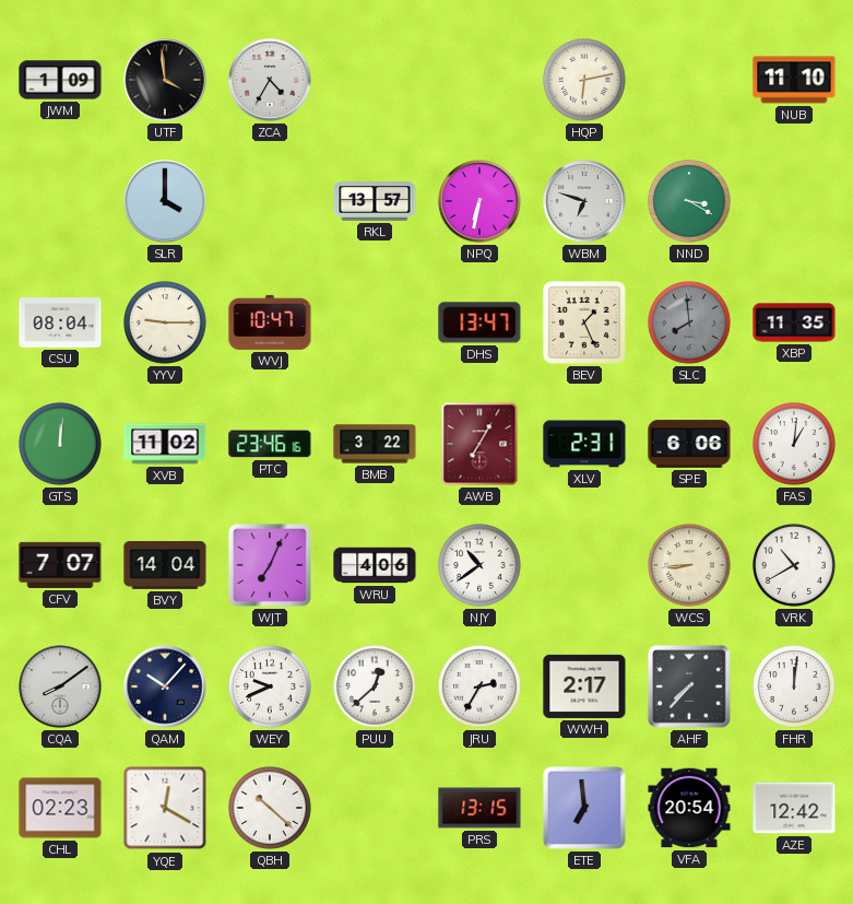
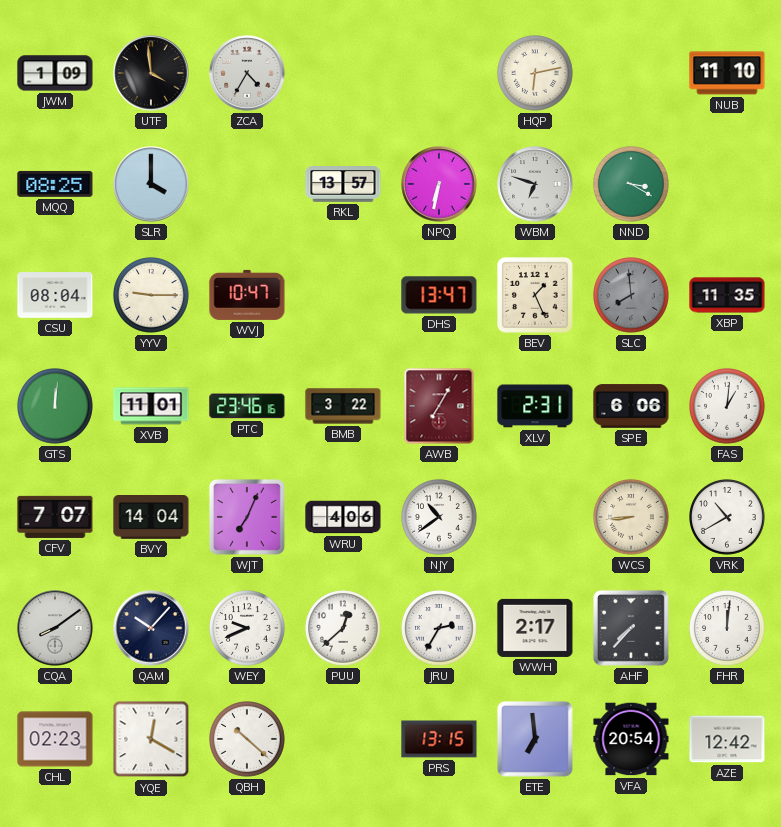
MQQ: none -> 08:25
XVB: 11:02 -> 11:01
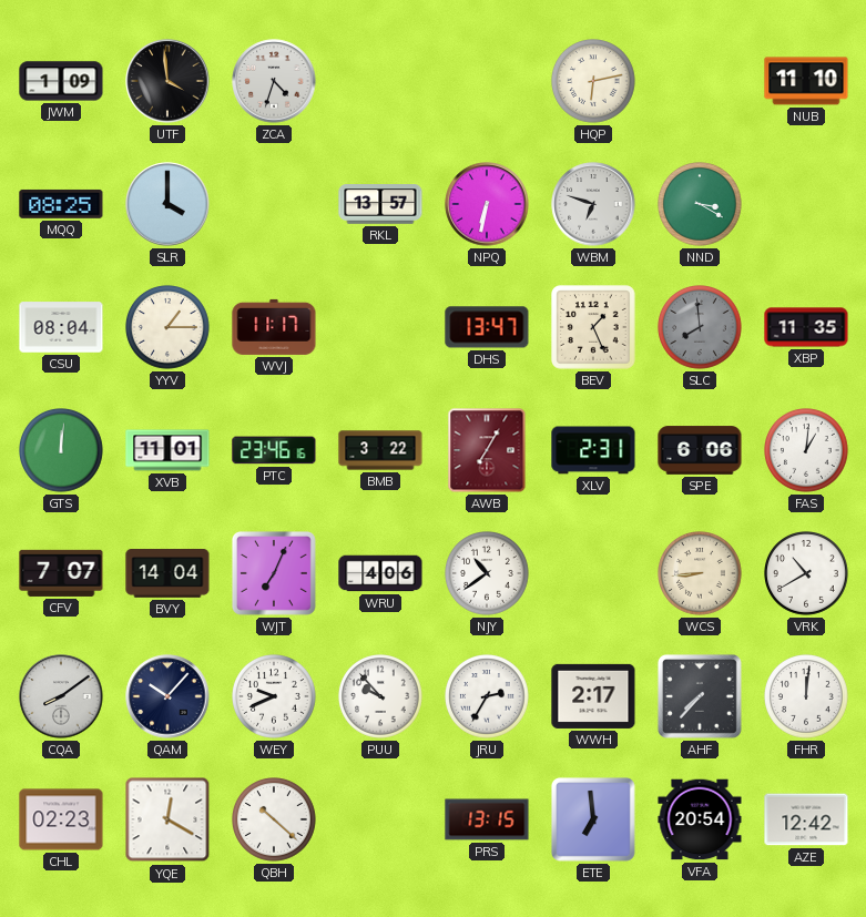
ZCA: 4:35 -> 4:33
YYV: 9:15 -> 1:15
WVJ: 10:47 -> 11:17
PUU: 12:38 -> 9:53
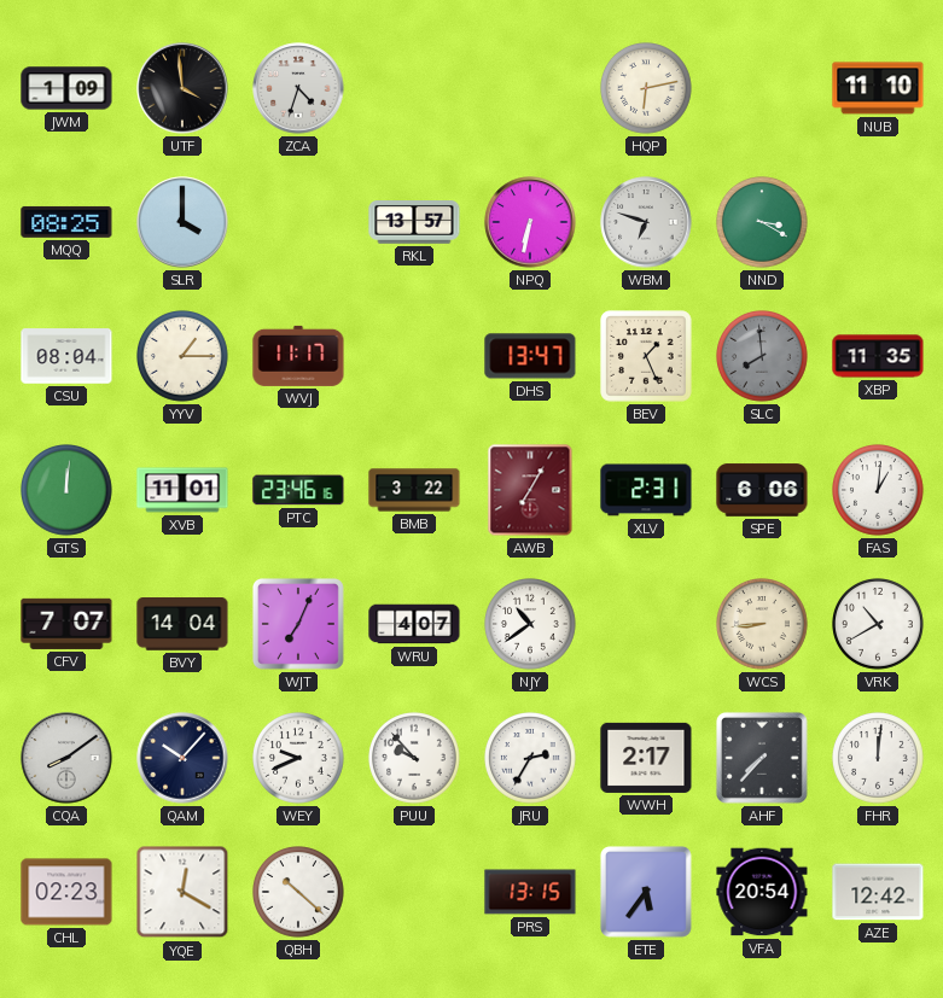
WRU: 4:06 -> 4:07
ETE: 6:59 -> 5:36
